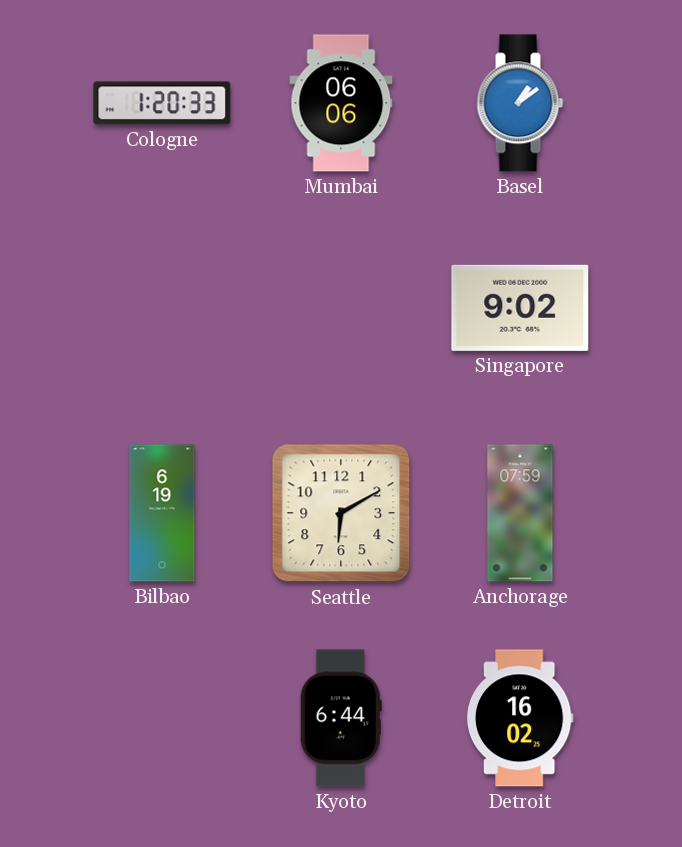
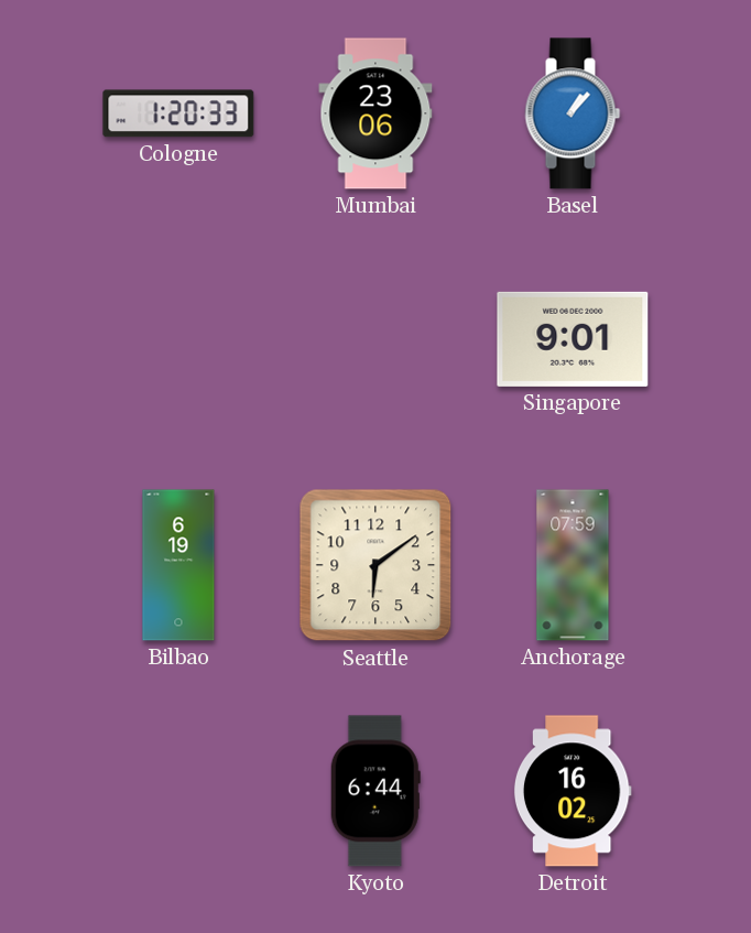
Mumbai: 06:06 -> 23:06
Basel: 1:09 -> 1:07
Singapore: 9:02 -> 9:01
Seattle: 6:10 -> 6:09
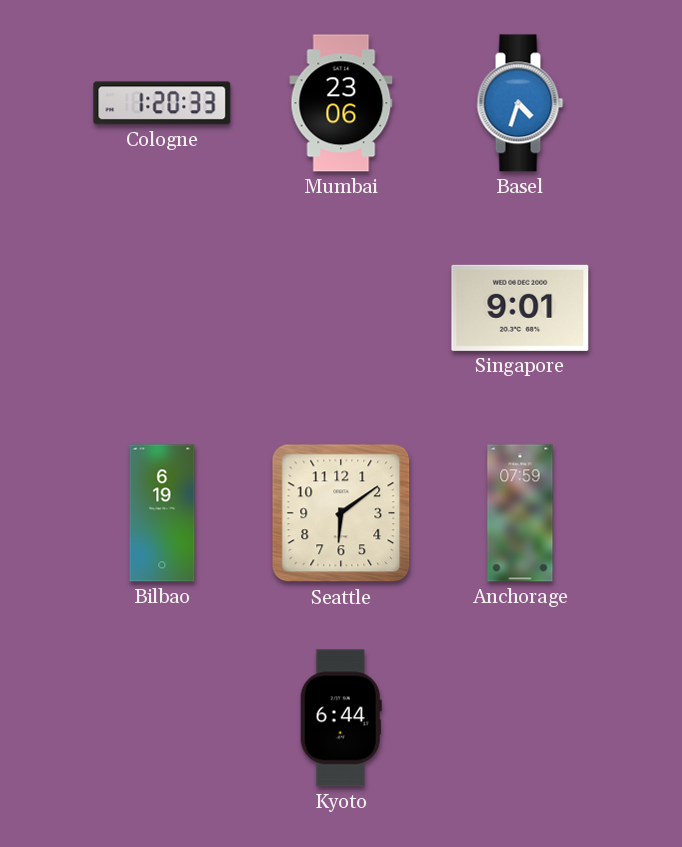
Basel: 1:07 -> 4:33
Detroit: 16:02 -> none
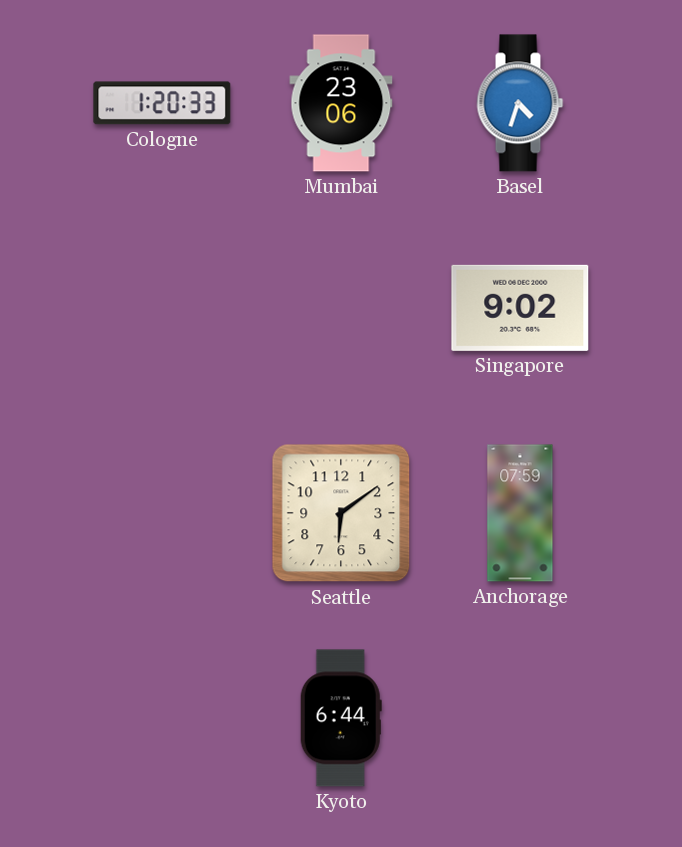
Singapore: 9:01 -> 9:02
Bilbao: 6:19 -> none
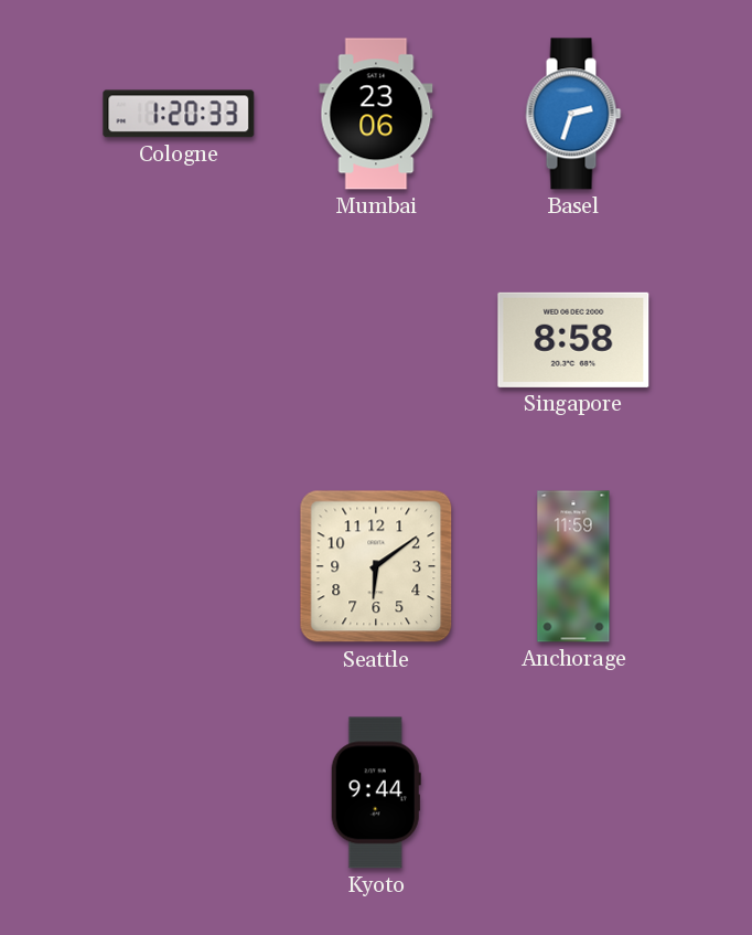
Basel: 4:33 -> 2:33
Singapore: 9:02 -> 8:58
Anchorage: 07:59 -> 11:59
Kyoto: 6:44 -> 9:44
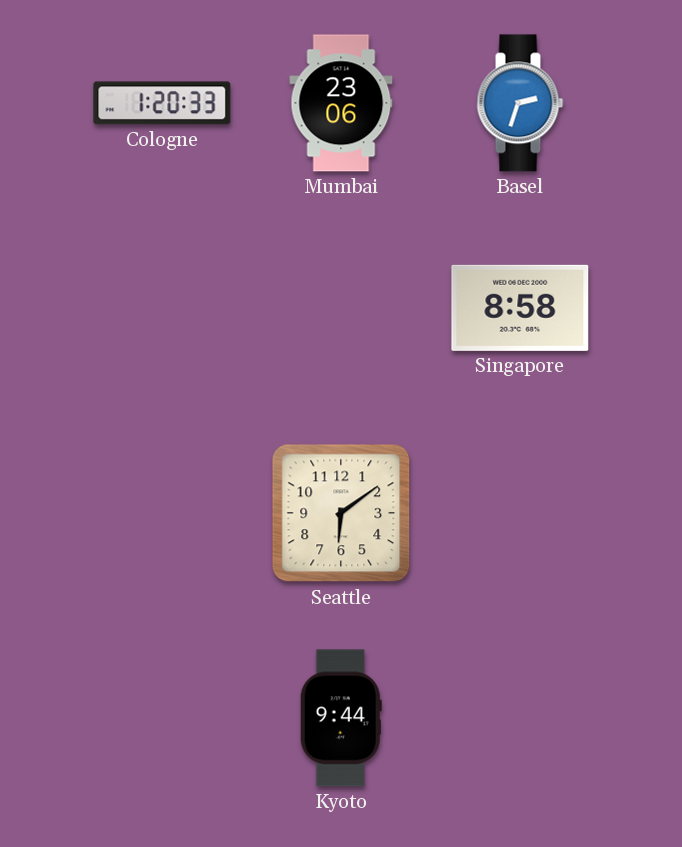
Anchorage: 11:59 -> none
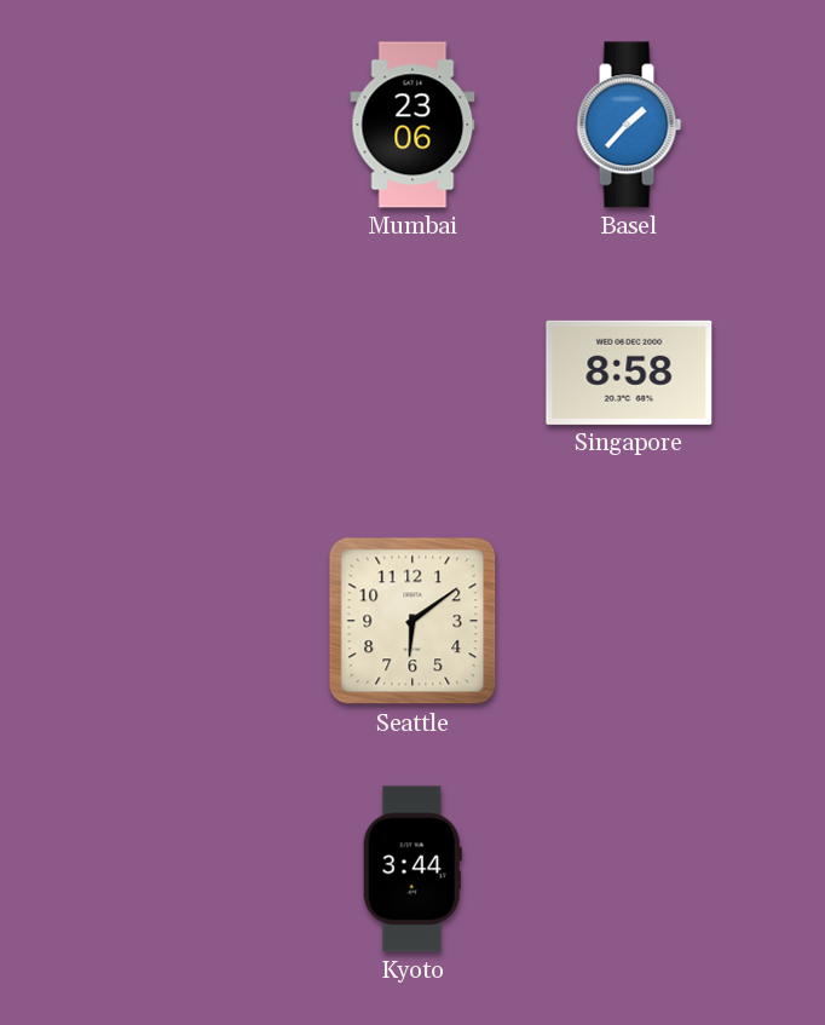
Cologne: 1:20 -> none
Basel: 2:33 -> 1:37
Kyoto: 9:44 -> 3:44
